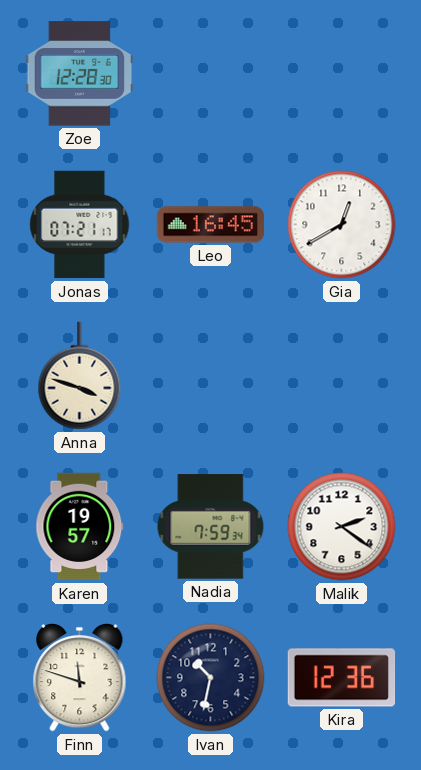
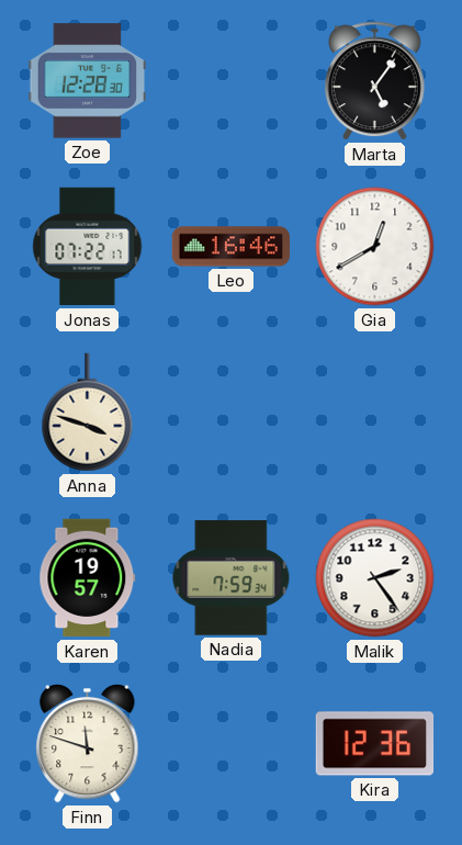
Marta: none -> 5:06
Jonas: 07:21 -> 07:22
Leo: 16:45 -> 16:46
Malik: 2:21 -> 2:24
Ivan: 10:32 -> none
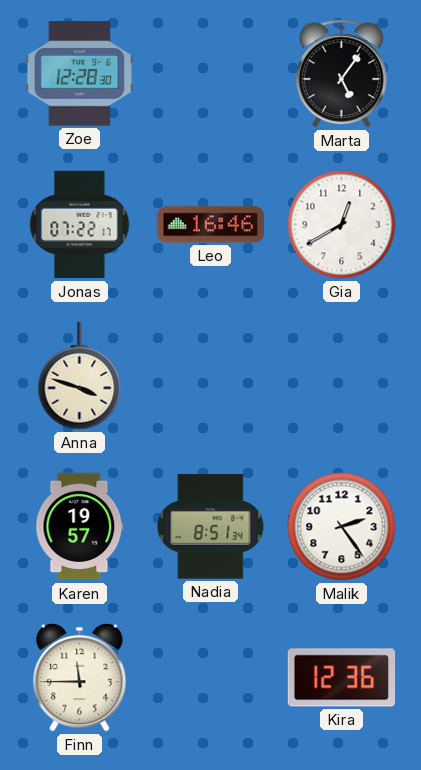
Nadia: 7:59 -> 8:51
Finn: 11:48 -> 11:45
